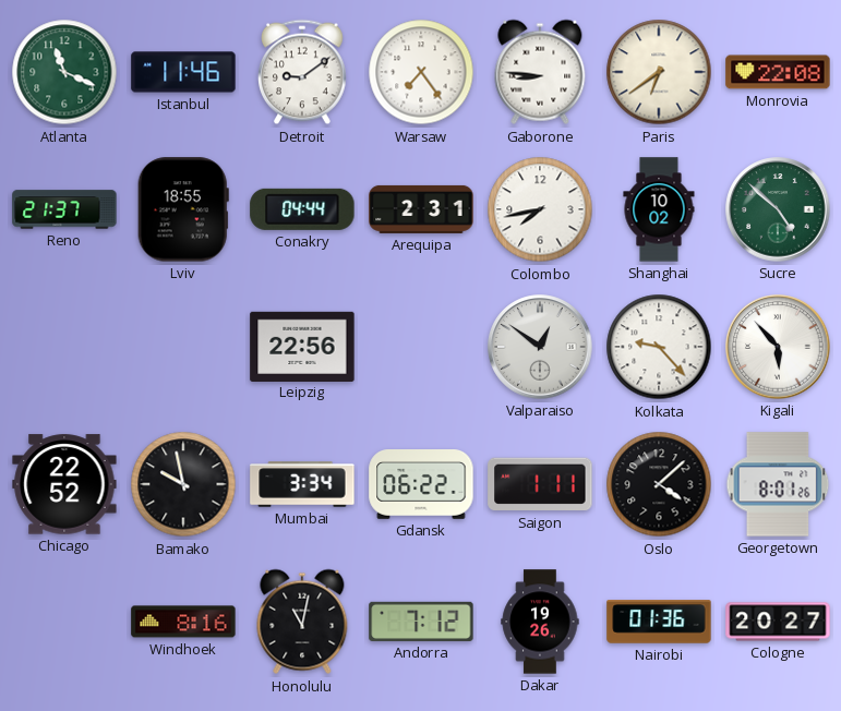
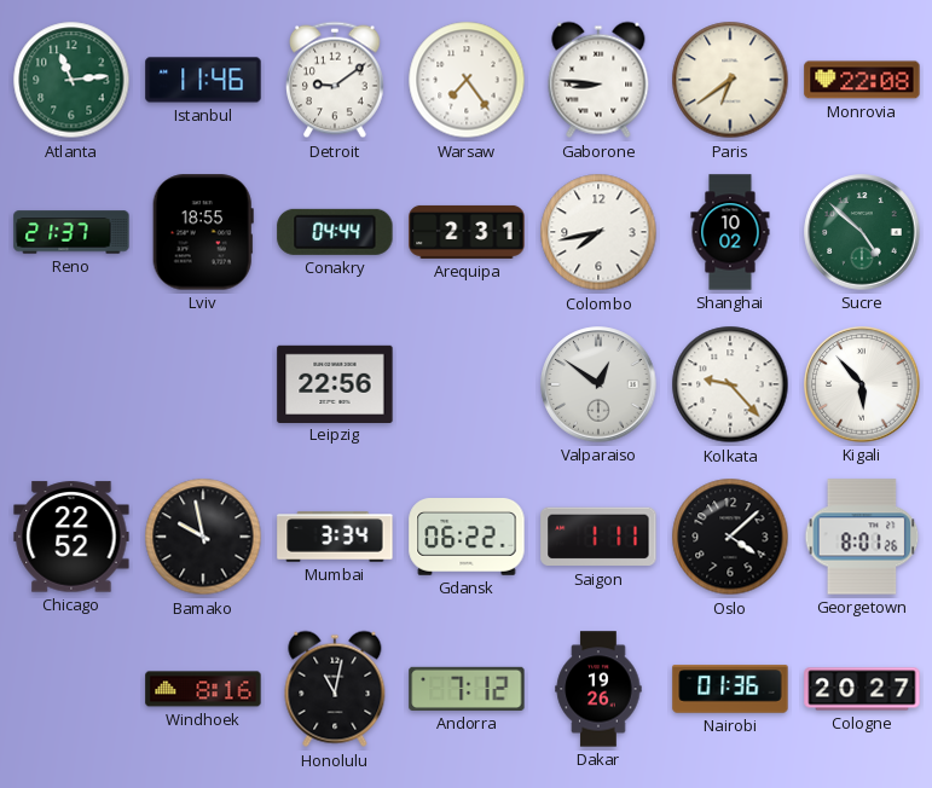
Atlanta: 11:19 -> 11:14
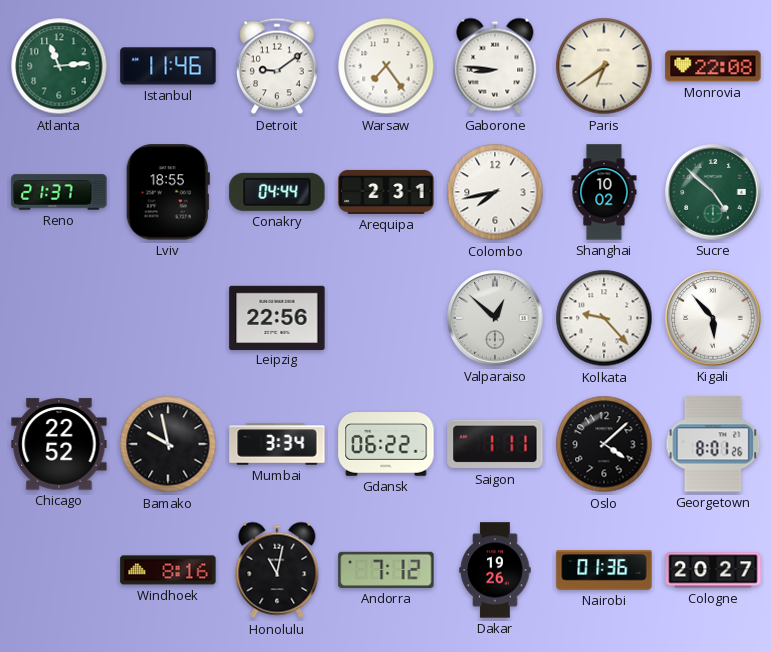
Valparaiso: 12:51 -> 12:52
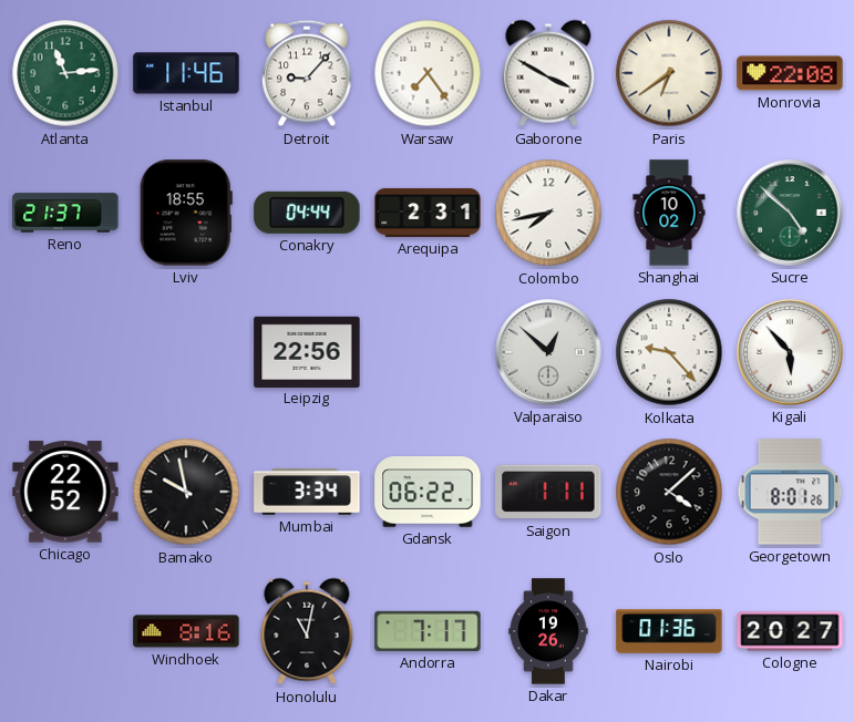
Detroit: 9:09 -> 9:07
Gaborone: 8:46 -> 3:50
Andorra: 7:12 -> 7:17
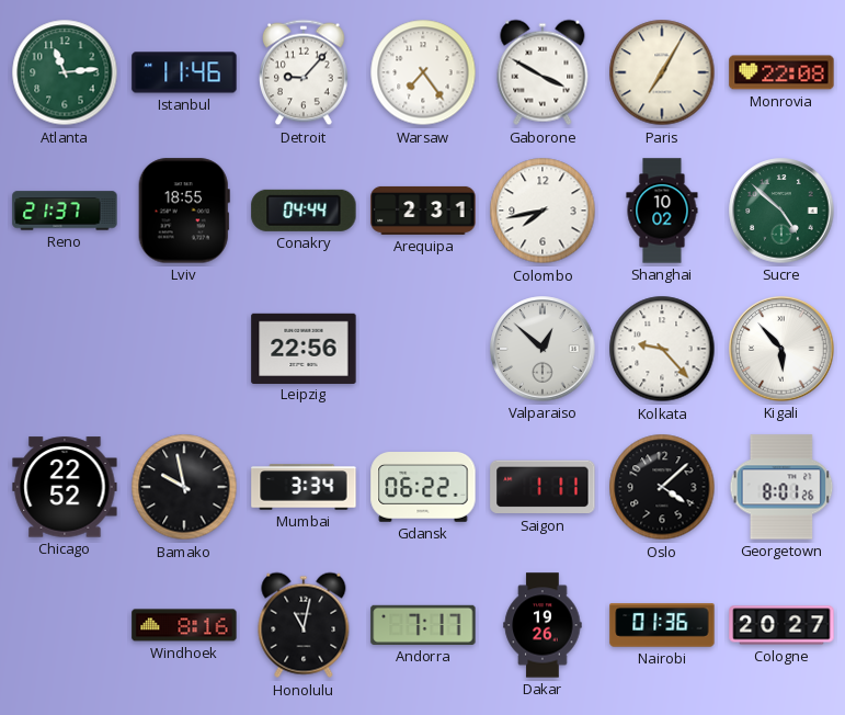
Paris: 6:39 -> 7:05
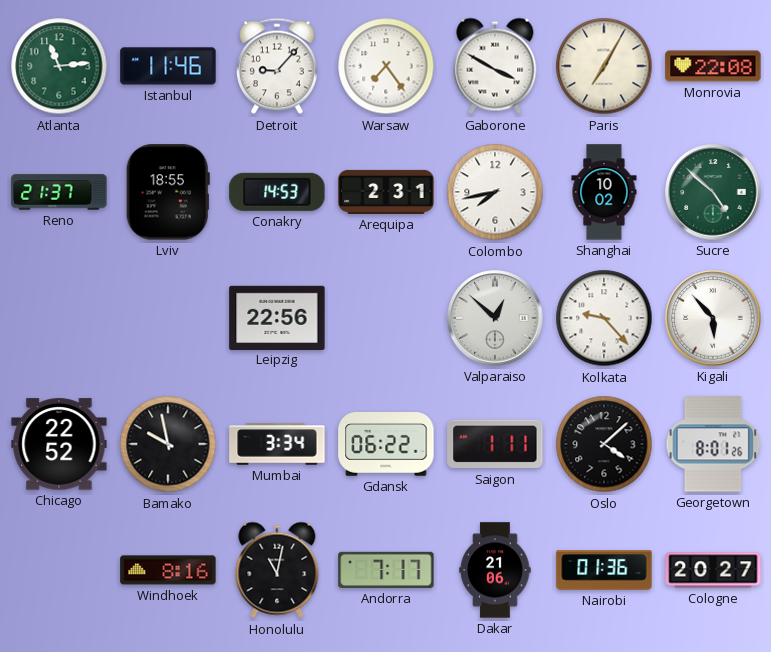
Conakry: 04:44 -> 14:53
Dakar: 19:26 -> 21:06
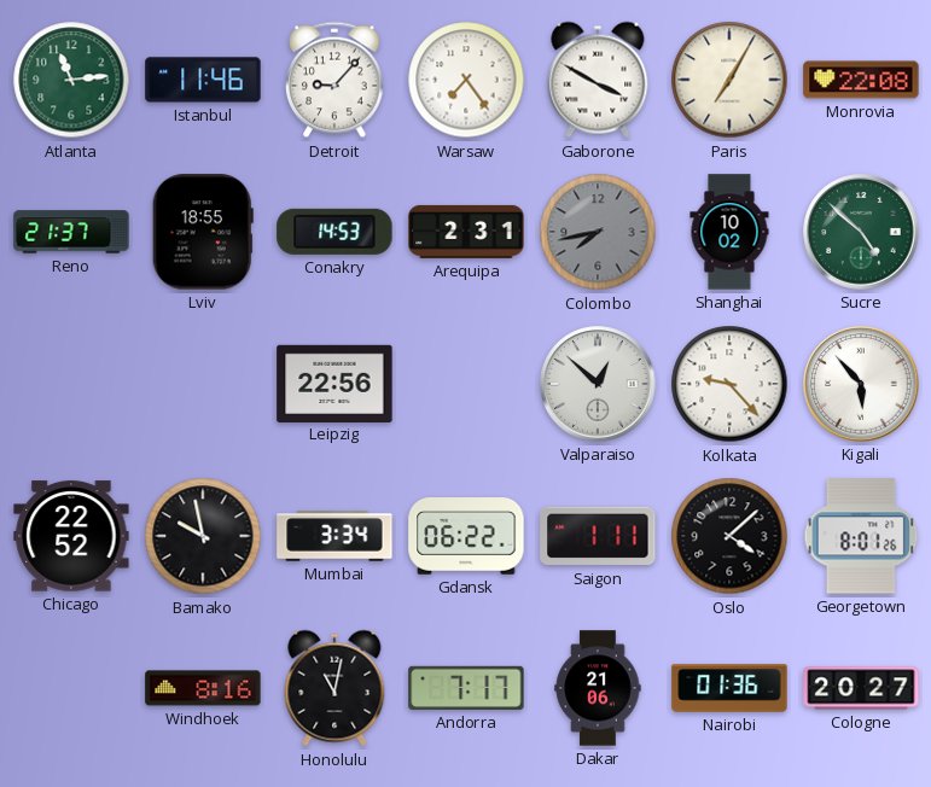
Colombo dial: white -> grey
